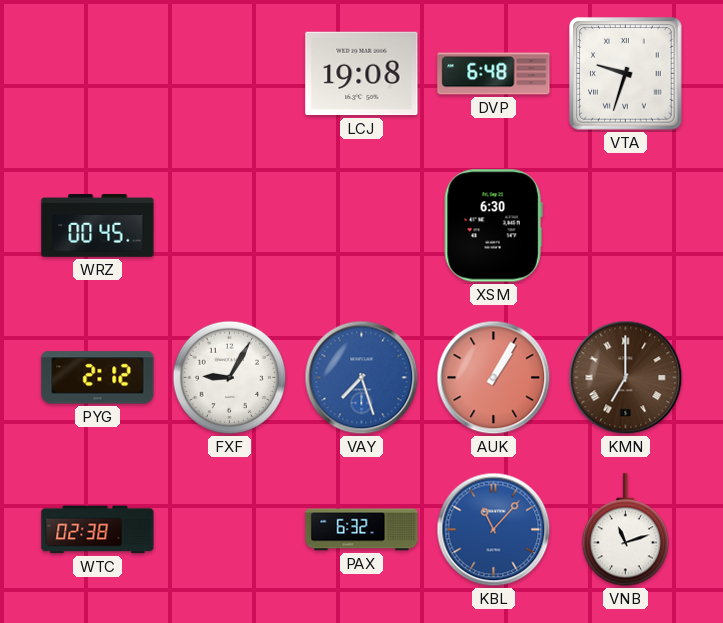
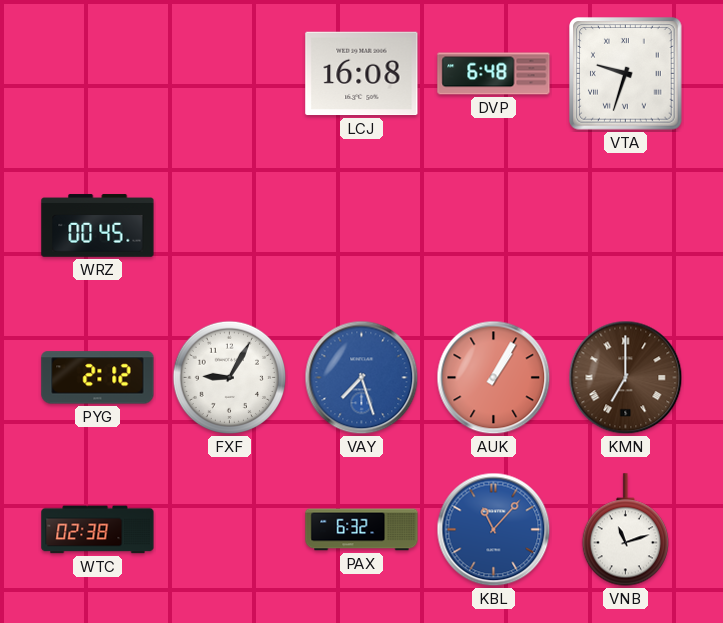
LCJ: 19:08 -> 16:08
XSM: 6:30 -> none
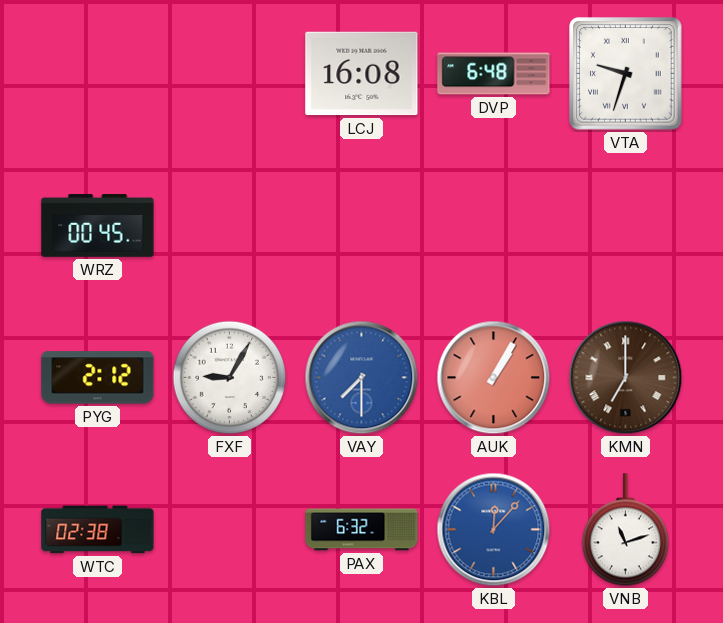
VAY: 7:27 -> 7:30
KBL: 11:07 -> 12:07
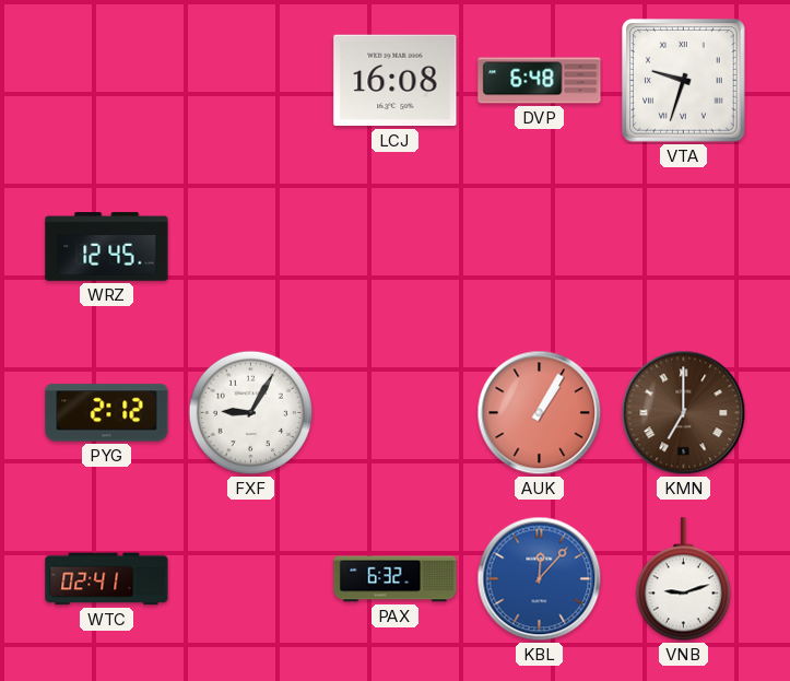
WRZ: 00:45 -> 12:45
VAY: 7:30 -> none
WTC: 02:38 -> 02:41
VNB: 11:12 -> 9:12
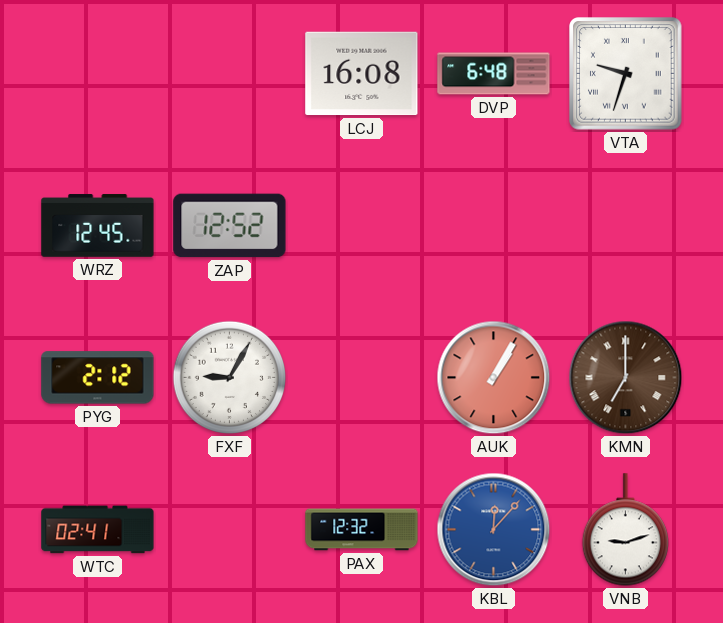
ZAP: none -> 12:52
PAX: 6:32 -> 12:32
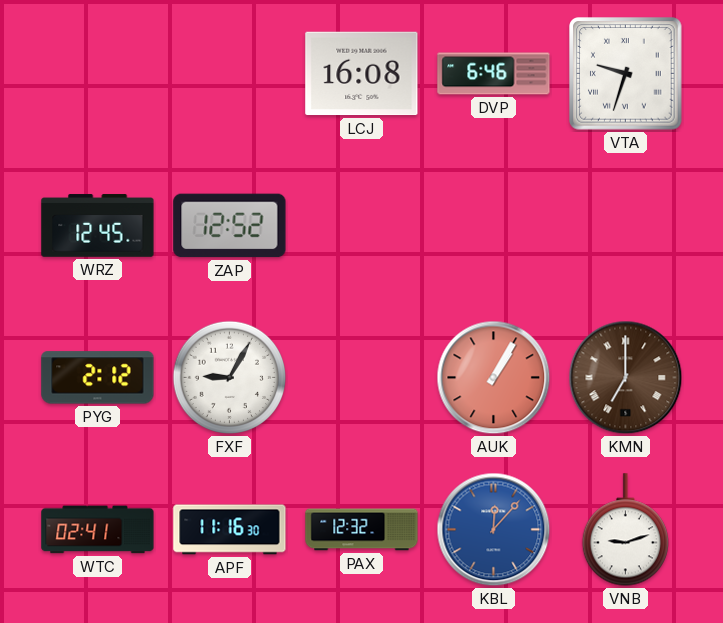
DVP: 6:48 -> 6:46
APF: none -> 11:16
